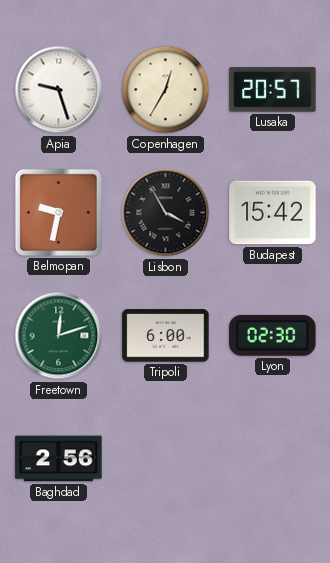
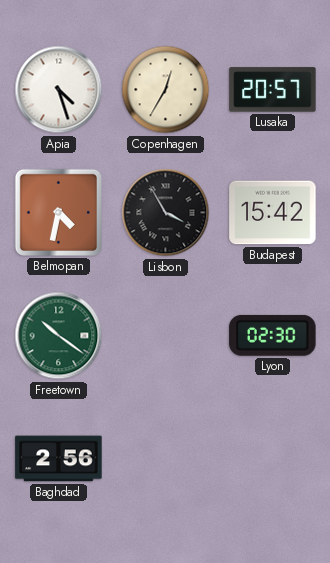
Apia: 9:27 -> 4:27
Belmopan: 9:32 -> 4:32
Freetown: 12:12 -> 10:21
Tripoli: 6:00 -> none
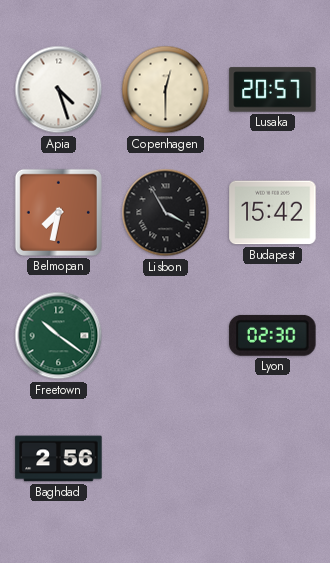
Copenhagen: 12:35 -> 12:30
Belmopan: 4:32 -> 7:32
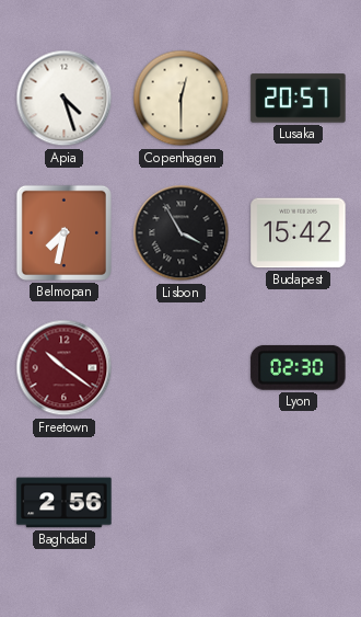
Freetown dial: green -> burgundy
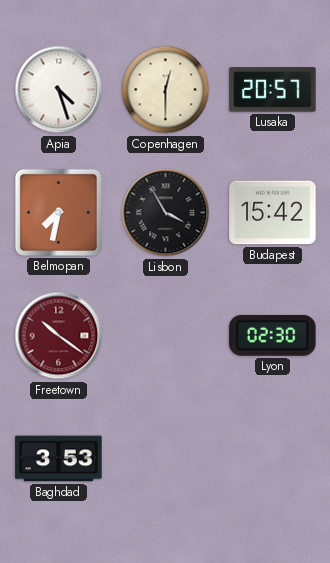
Baghdad: 2:56 -> 3:53
